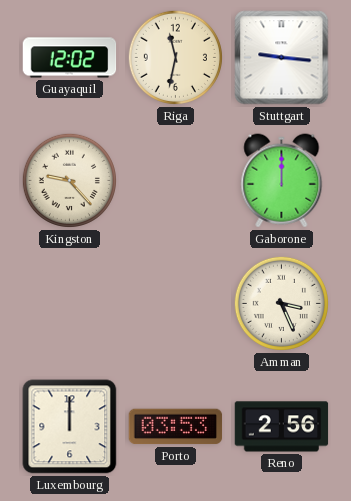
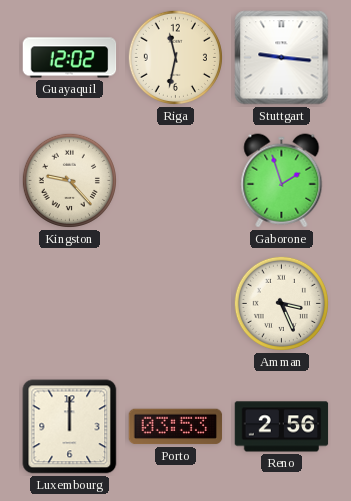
Gaborone: 12:00 -> 1:57
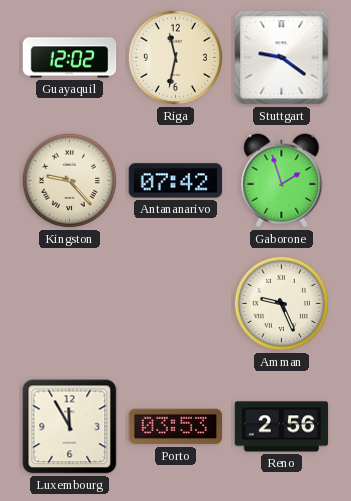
Stuttgart: 9:16 -> 9:21
Antananarivo: none -> 07:42
Amman: 3:26 -> 9:26
Luxembourg: 12:00 -> 11:55
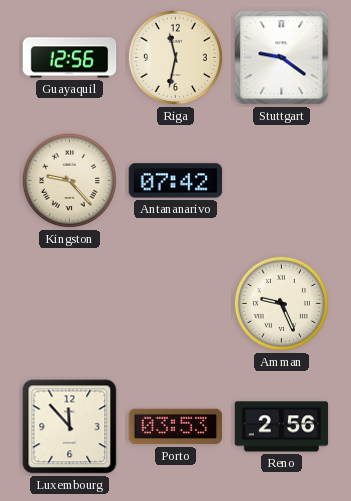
Guayaquil: 12:02 -> 12:56
Gaborone: 1:57 -> none
Luxembourg: 11:55 -> 11:53
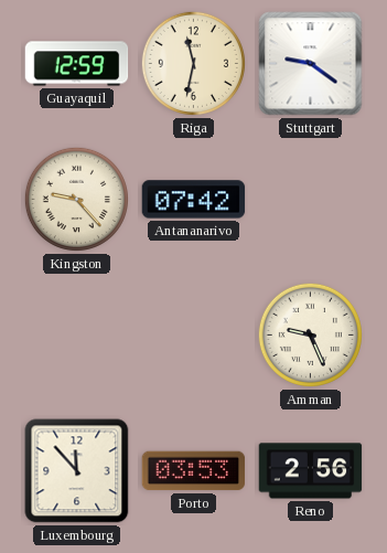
Guayaquil: 12:56 -> 12:59
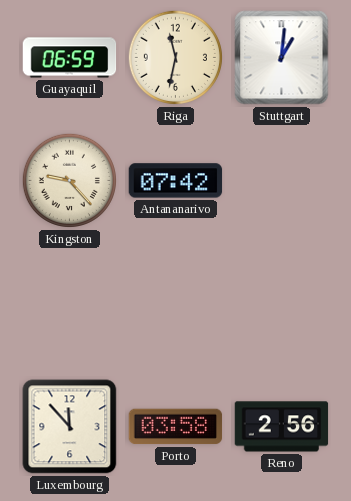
Guayaquil: 12:59 -> 06:59
Stuttgart: 9:21 -> 1:01
Amman: 9:26 -> none
Porto: 03:53 -> 03:58
